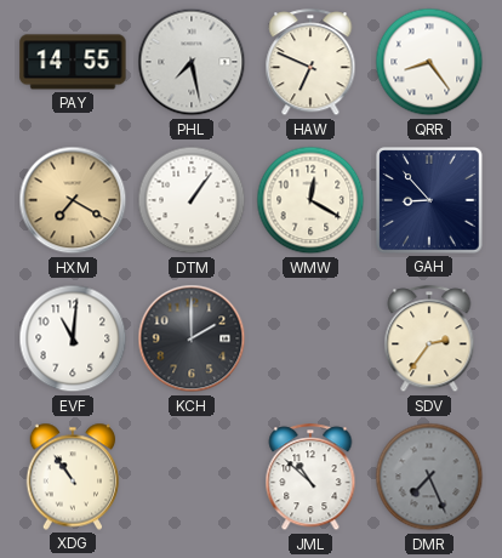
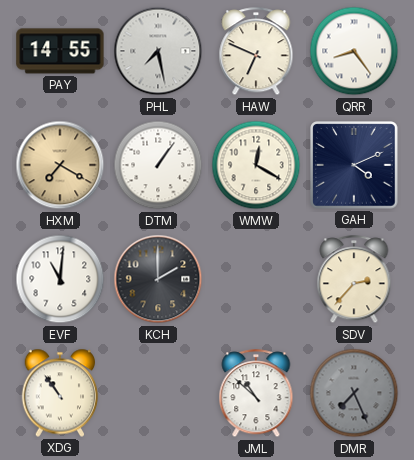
GAH: 8:53 -> 4:11
SDV: 2:36 -> 2:37
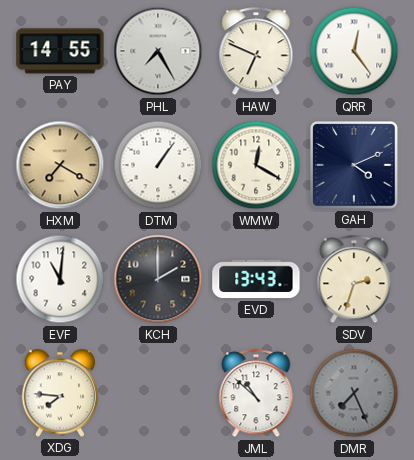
PHL: 7:28 -> 7:25
QRR: 8:24 -> 12:24
EVD: none -> 13:43
SDV: 2:37 -> 2:33
XDG: 10:54 -> 7:46
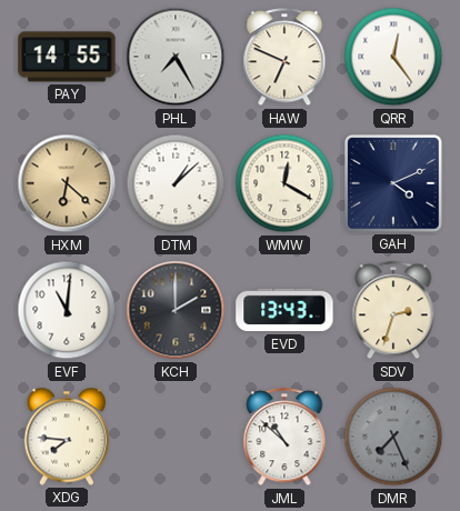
HXM: 7:20 -> 6:22
DTM: 1:06 -> 1:08
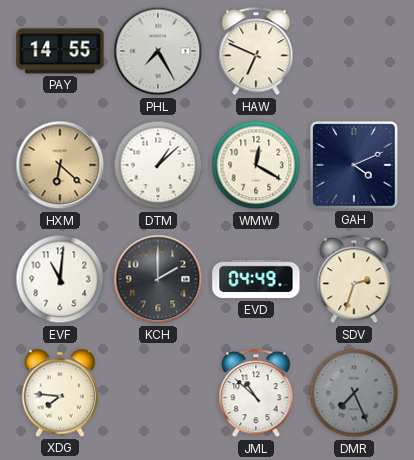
QRR: 12:24 -> none
EVD: 13:43 -> 04:49
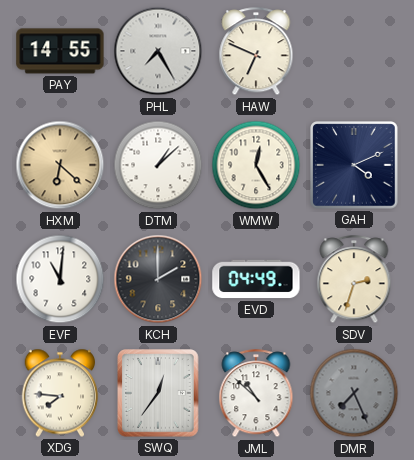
WMW: 12:20 -> 12:25
SWQ: none -> 12:36
